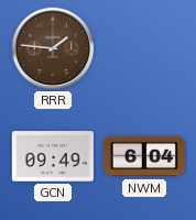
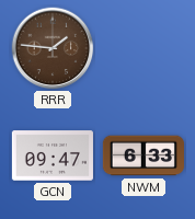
GCN: 09:49 -> 09:47
NWM: 6:04 -> 6:33
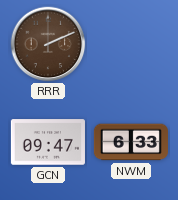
RRR: 1:46 -> 2:11
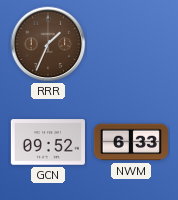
RRR: 2:11 -> 1:34
GCN: 09:47 -> 09:52
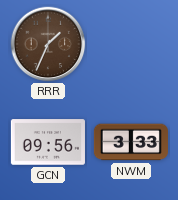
GCN: 09:52 -> 09:56
NWM: 6:33 -> 3:33
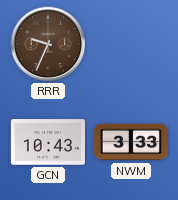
RRR: 1:34 -> 9:34
GCN: 09:56 -> 10:43
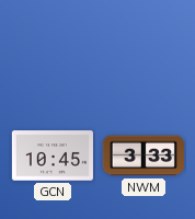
RRR: 9:34 -> none
GCN: 10:43 -> 10:45
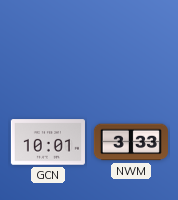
GCN: 10:45 -> 10:01
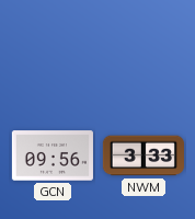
GCN: 10:01 -> 09:56
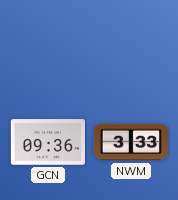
GCN: 09:56 -> 09:36
